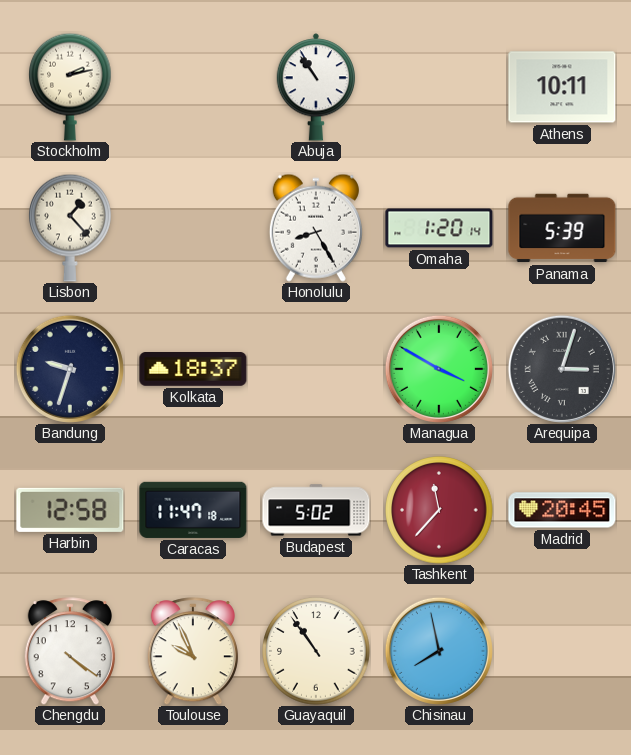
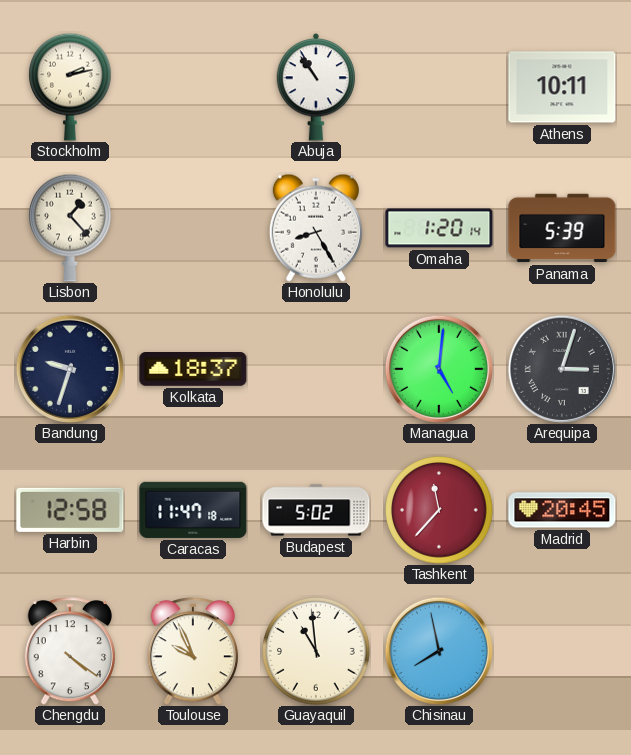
Managua: 3:50 -> 5:01
Guayaquil: 10:54 -> 10:59
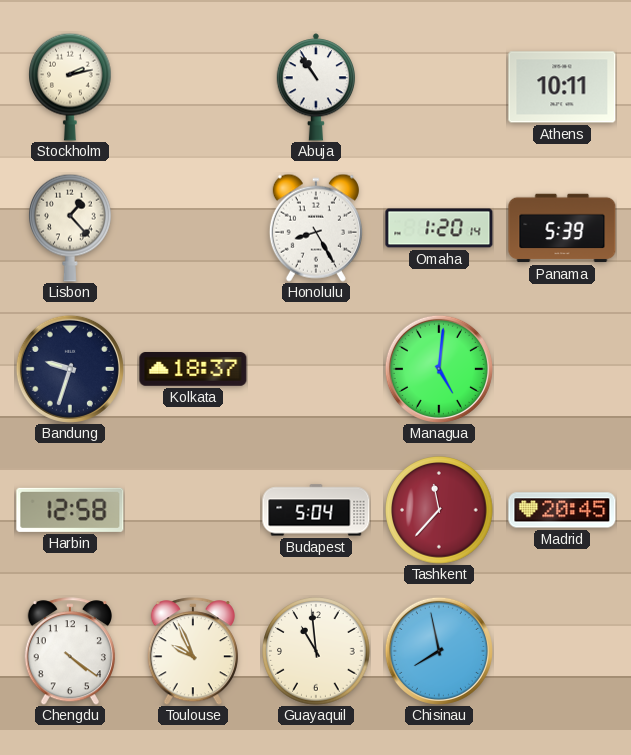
Arequipa: 3:03 -> none
Caracas: 11:47 -> none
Budapest: 5:02 -> 5:04
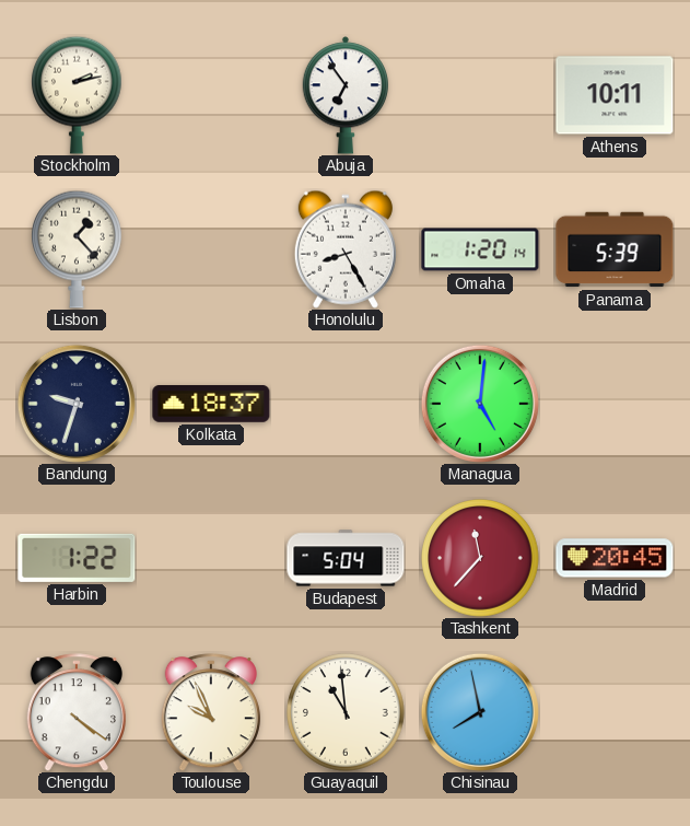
Abuja: 10:54 -> 6:54
Harbin: 12:58 -> 1:22
